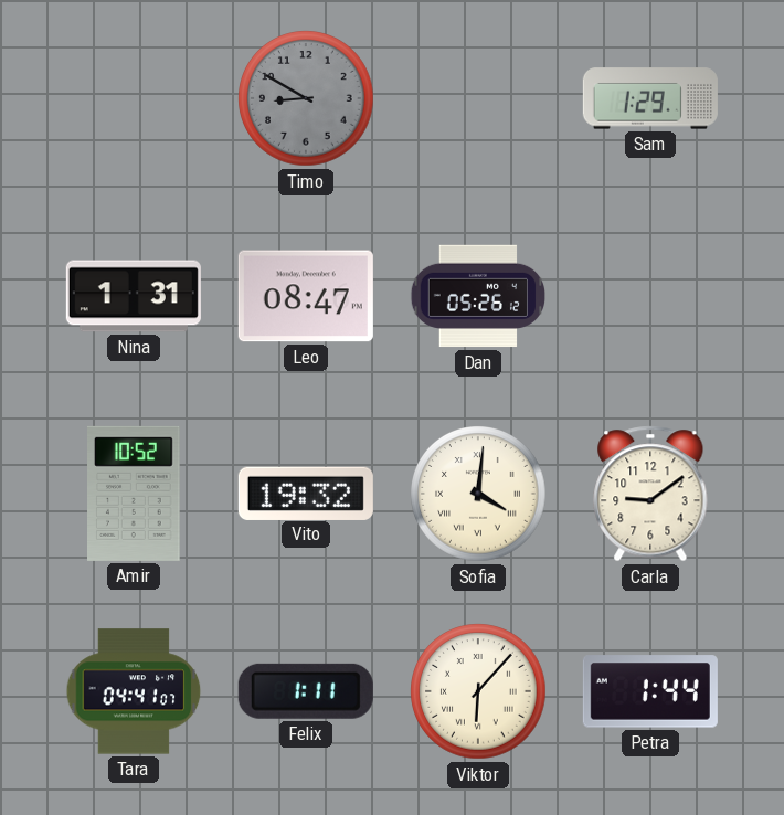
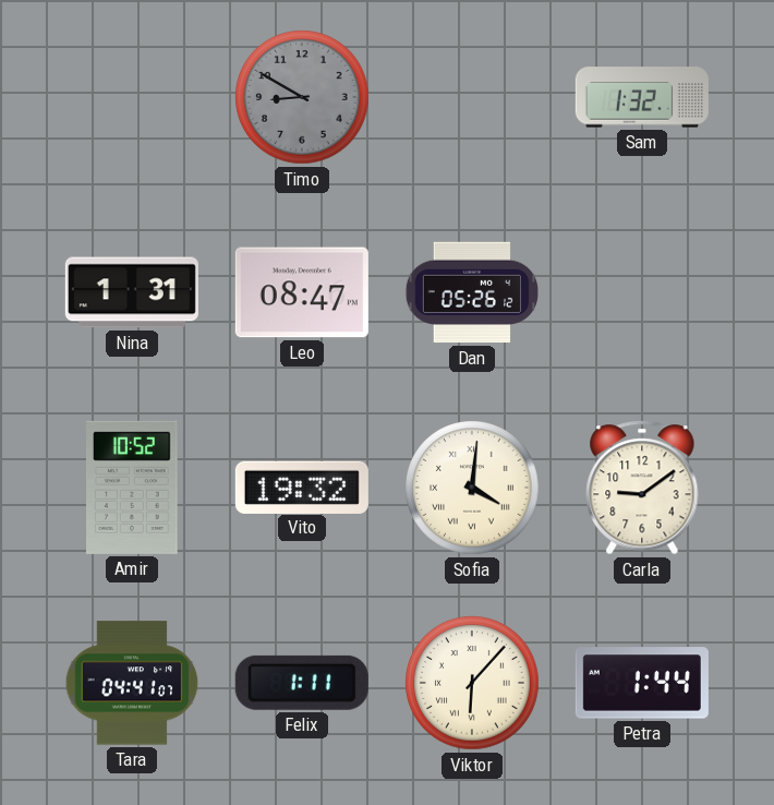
Sam: 1:29 -> 1:32
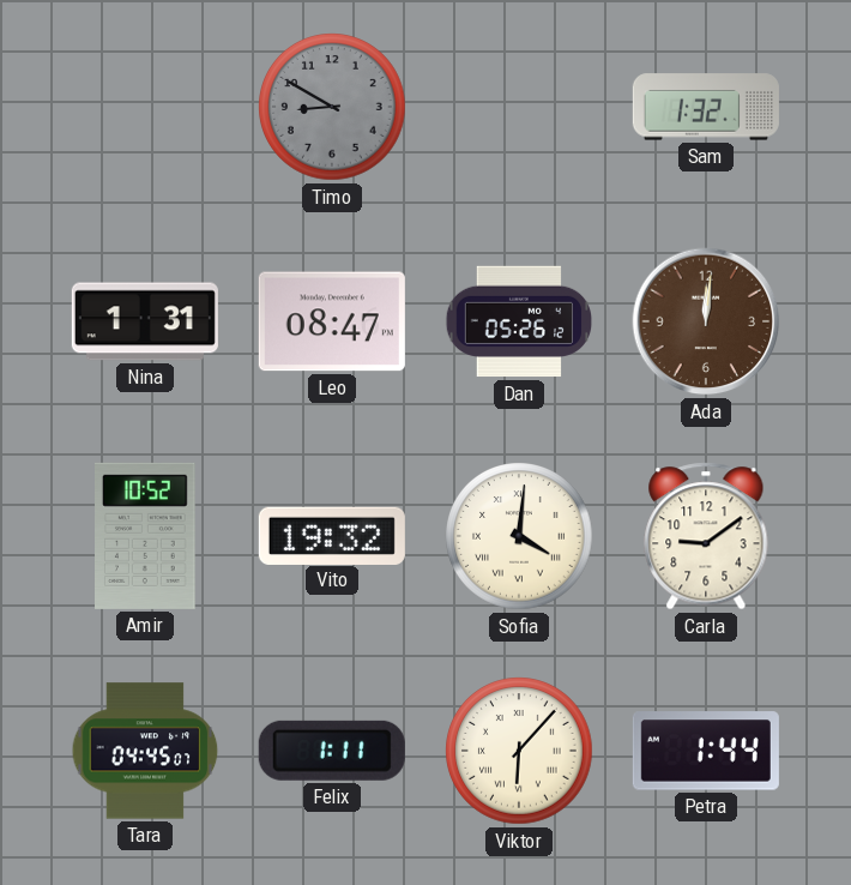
Ada: none -> 12:01
Tara: 04:41 -> 04:45
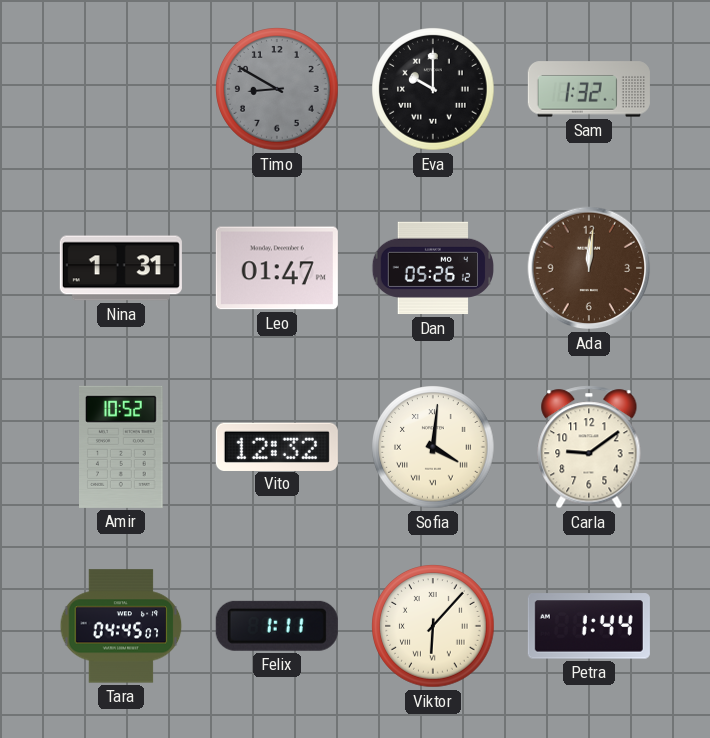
Eva: none -> 10:00
Leo: 08:47 -> 01:47
Vito: 19:32 -> 12:32
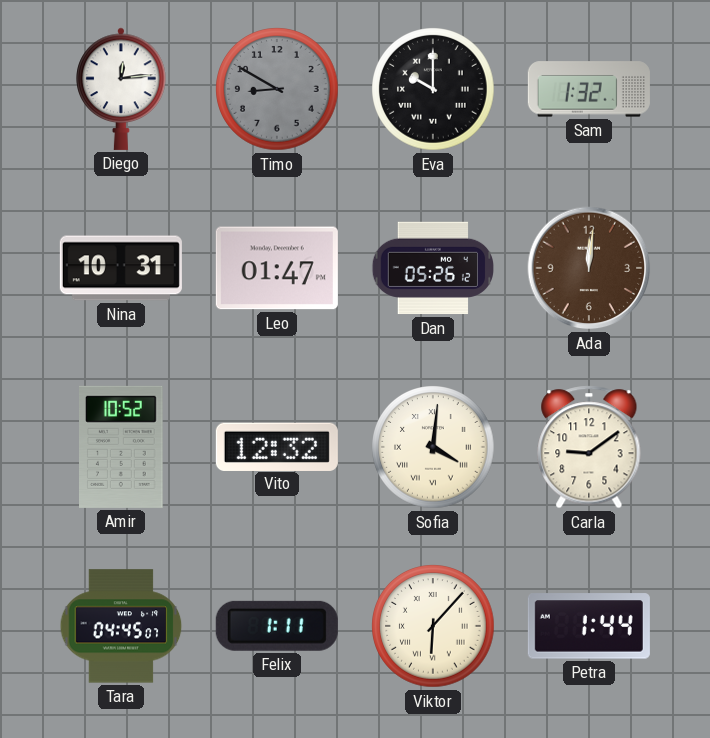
Diego: none -> 12:14
Nina: 1:31 -> 10:31
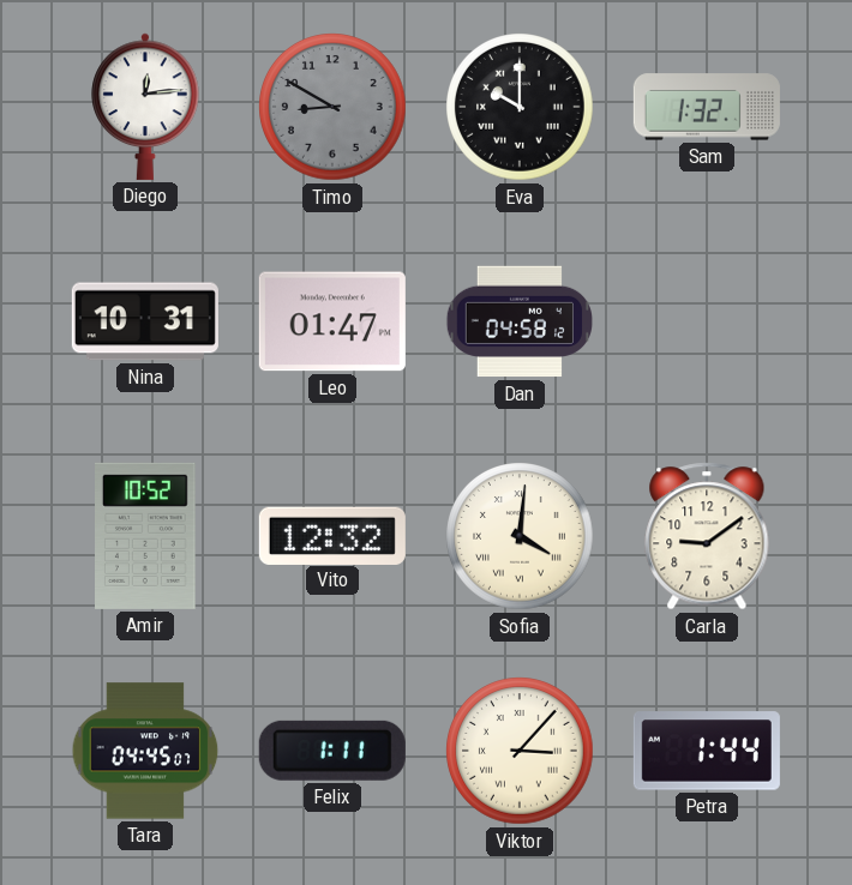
Dan: 05:26 -> 04:58
Ada: 12:01 -> none
Viktor: 6:07 -> 3:07
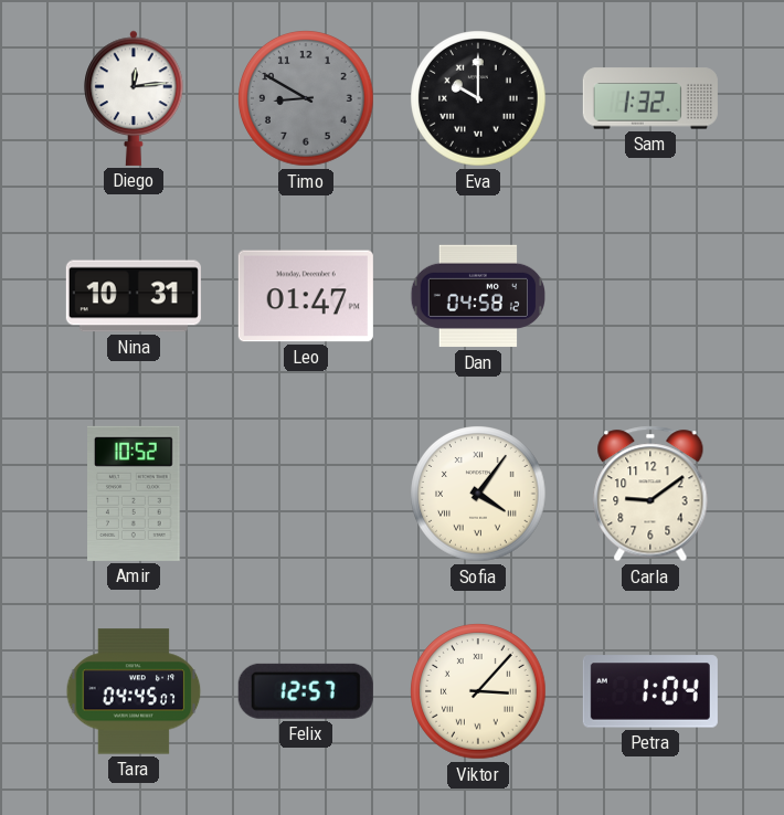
Vito: 12:32 -> none
Sofia: 4:01 -> 4:06
Felix: 1:11 -> 12:57
Petra: 1:44 -> 1:04
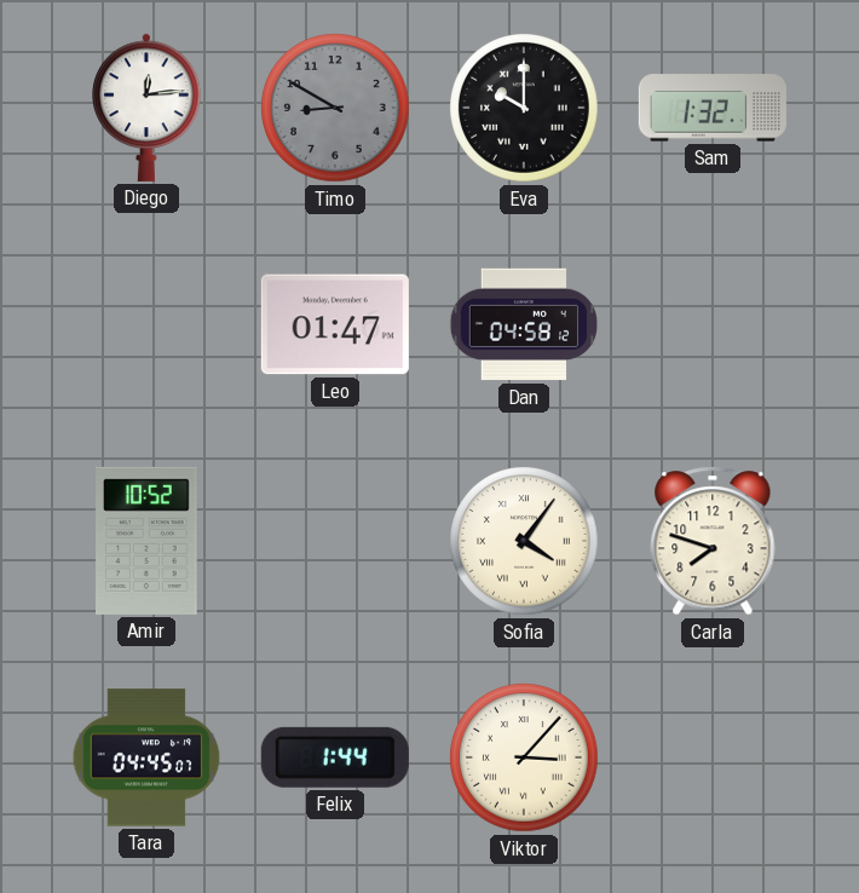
Nina: 10:31 -> none
Carla: 9:09 -> 7:48
Felix: 12:57 -> 1:44
Petra: 1:04 -> none
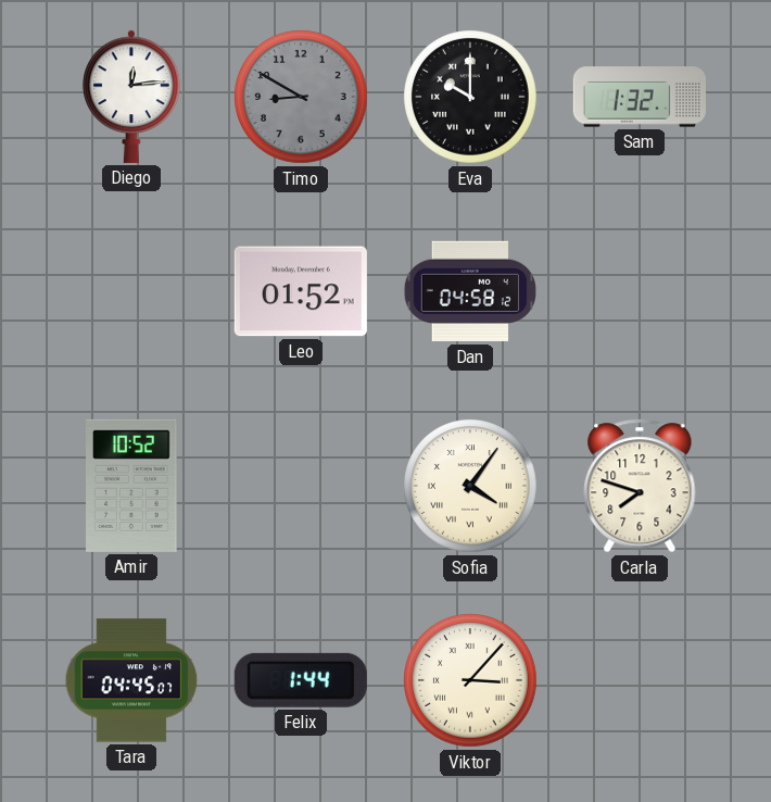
Leo: 01:47 -> 01:52
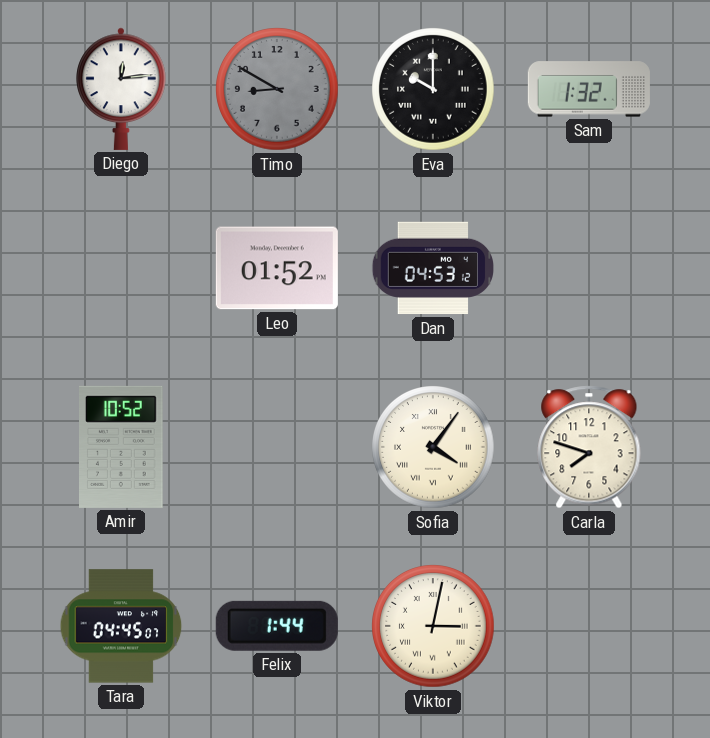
Dan: 04:58 -> 04:53
Viktor: 3:07 -> 3:02
